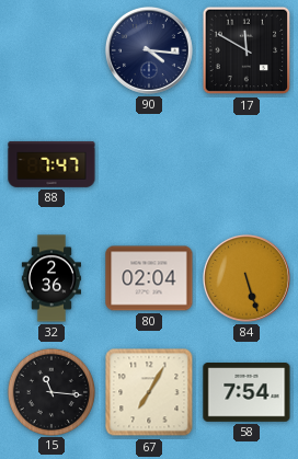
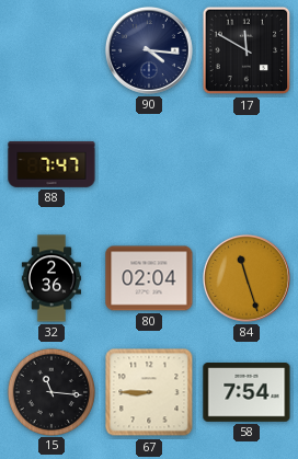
84: 5:27 -> 11:27
67: 7:05 -> 8:45
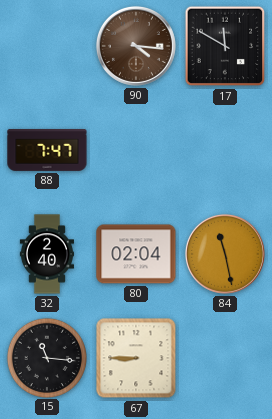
90 dial: navy -> brown
32: 2:36 -> 2:40
84: 11:27 -> 11:28
58: 7:54 -> none
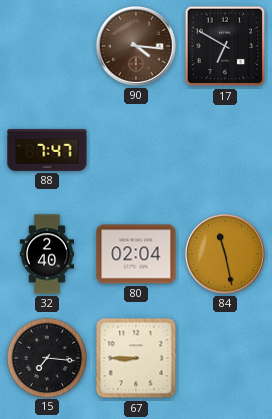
17: 11:50 -> 6:50
15: 11:16 -> 7:16
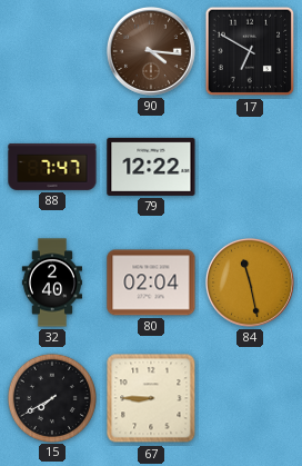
79: none -> 12:22
15: 7:16 -> 7:40
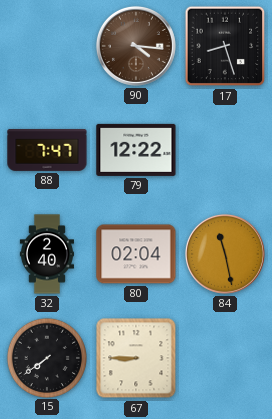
17: 6:50 -> 8:27
15: 7:40 -> 7:39
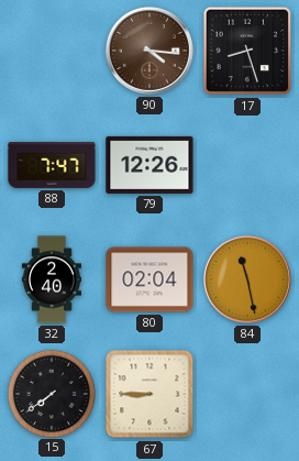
79: 12:22 -> 12:26
